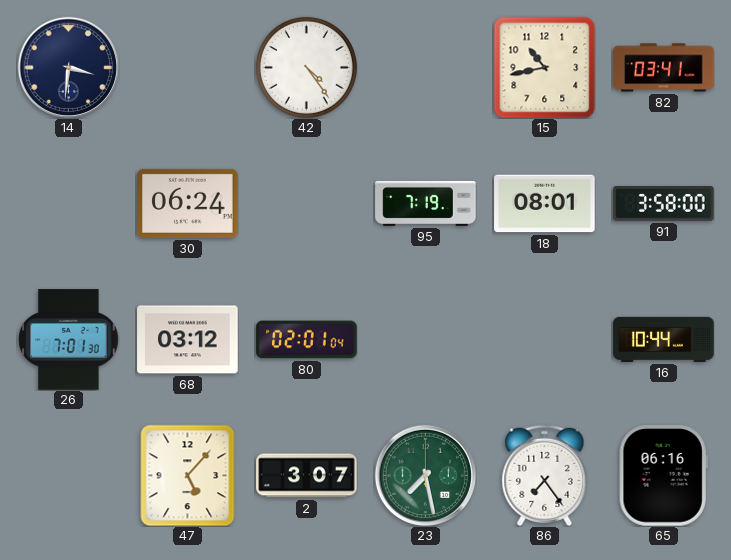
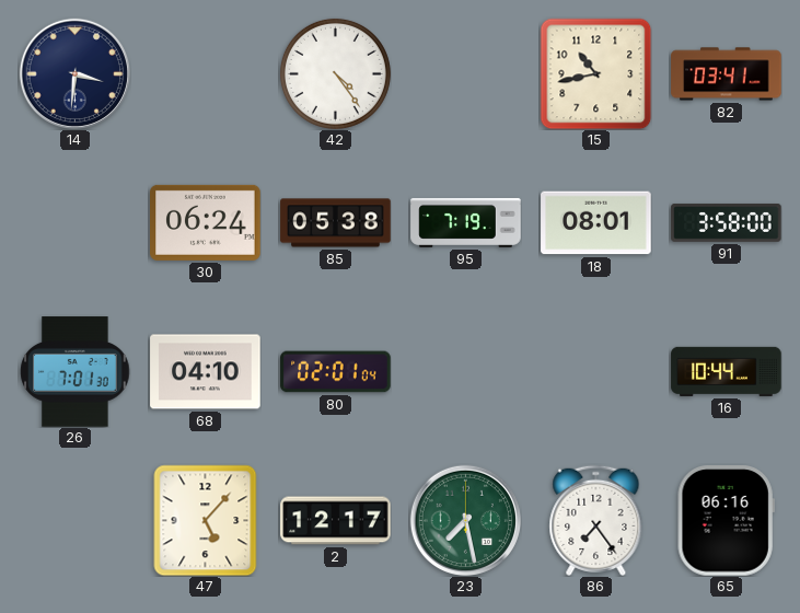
85: none -> 05:38
68: 03:12 -> 04:10
2: 3:07 -> 12:17
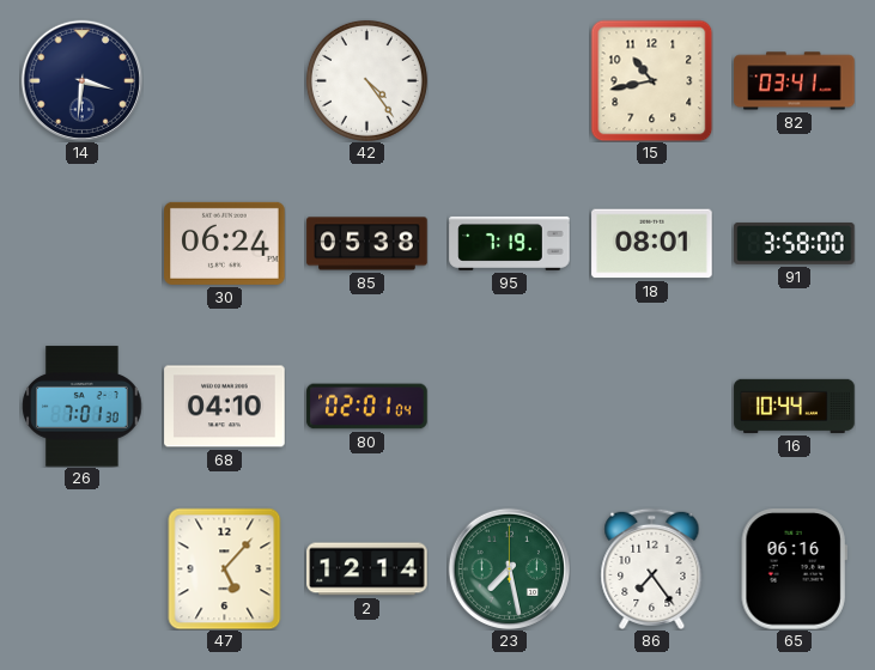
2: 12:17 -> 12:14
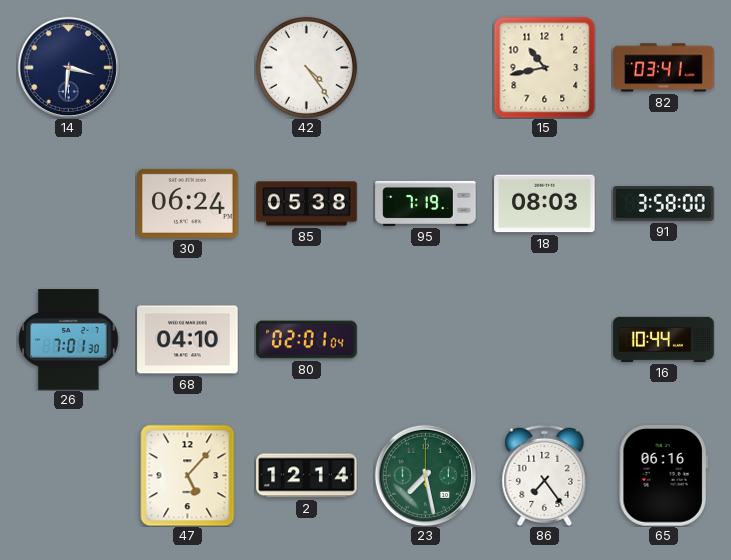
18: 08:01 -> 08:03
